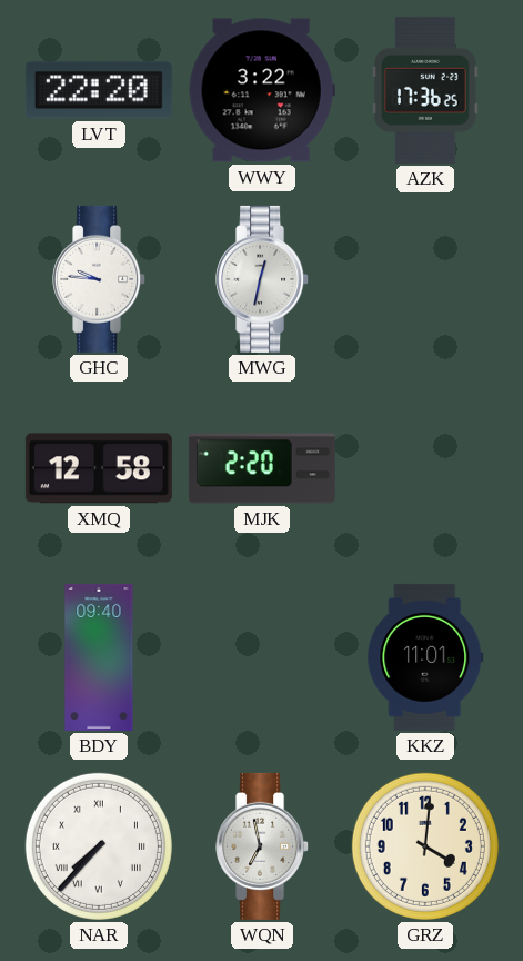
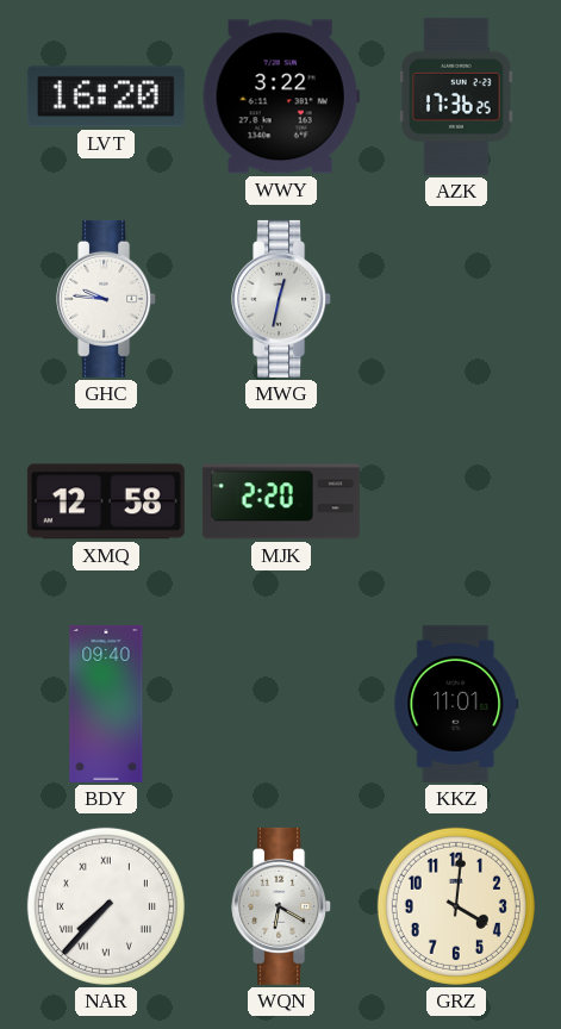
LVT: 22:20 -> 16:20
WQN: 6:58 -> 6:20
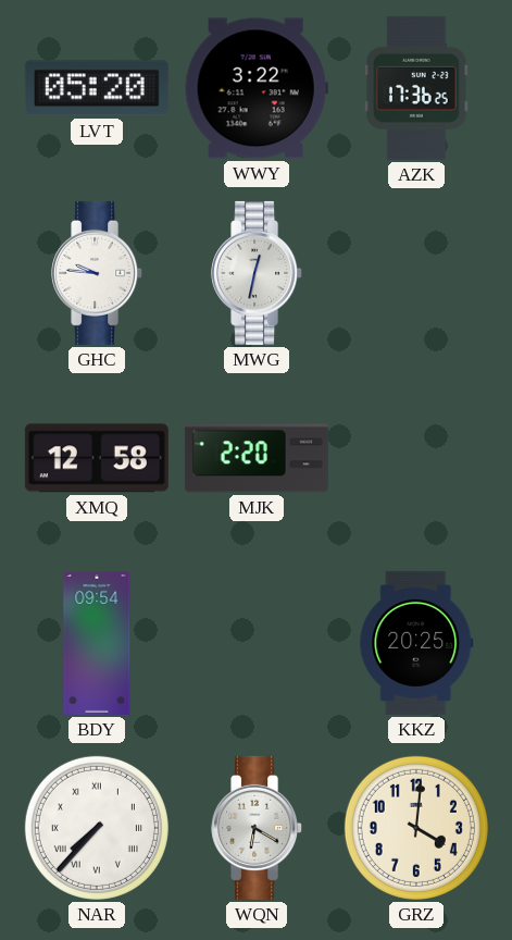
LVT: 16:20 -> 05:20
BDY: 09:40 -> 09:54
KKZ: 11:01 -> 20:25
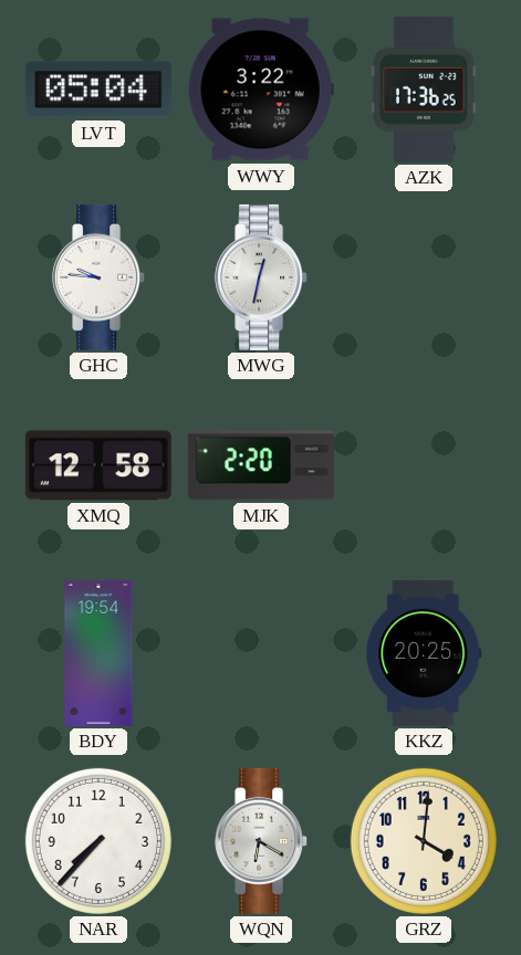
LVT: 05:20 -> 05:04
BDY: 09:54 -> 19:54
NAR numerals: Roman -> Arabic
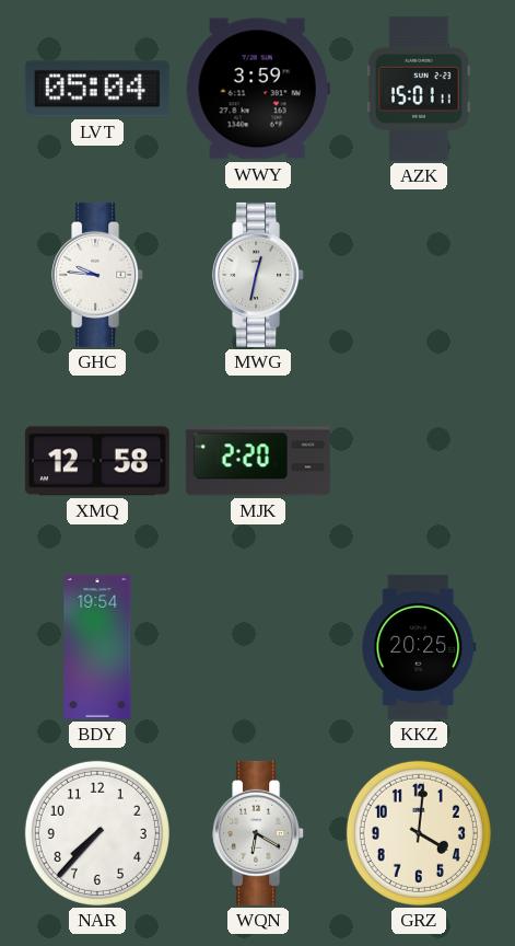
WWY: 3:22 -> 3:59
AZK: 17:36 -> 15:01
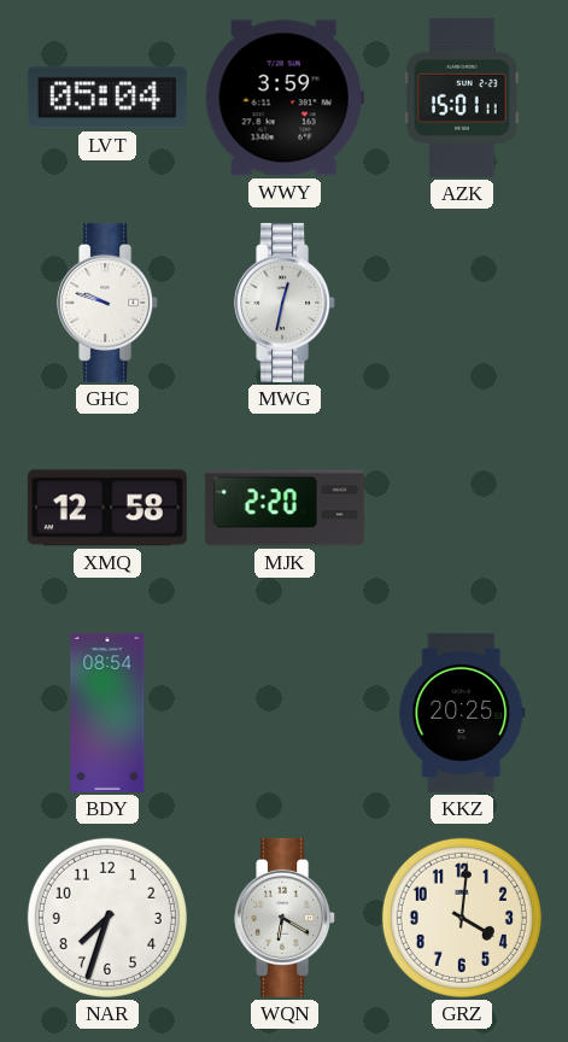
GHC: 9:46 -> 9:48
BDY: 19:54 -> 08:54
NAR: 7:37 -> 7:33
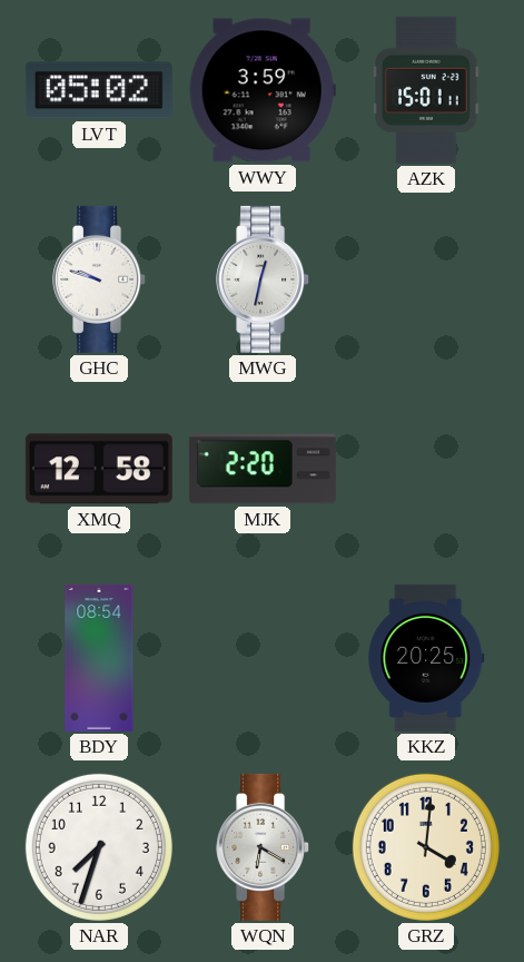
LVT: 05:04 -> 05:02
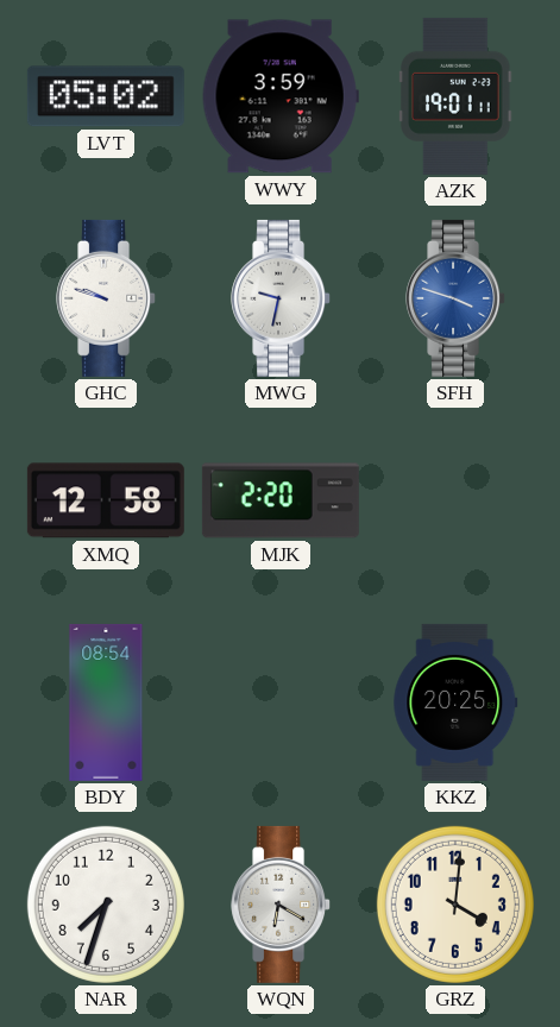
AZK: 15:01 -> 19:01
MWG: 12:32 -> 9:32
SFH: none -> 3:48
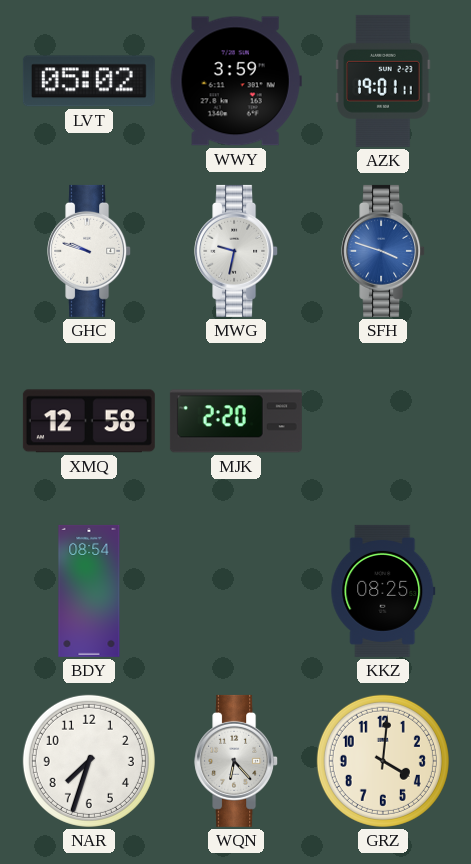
KKZ: 20:25 -> 08:25
WQN: 6:20 -> 6:23
